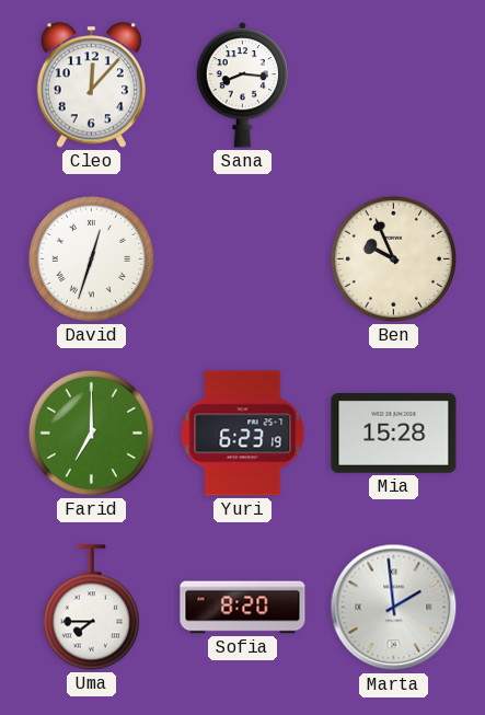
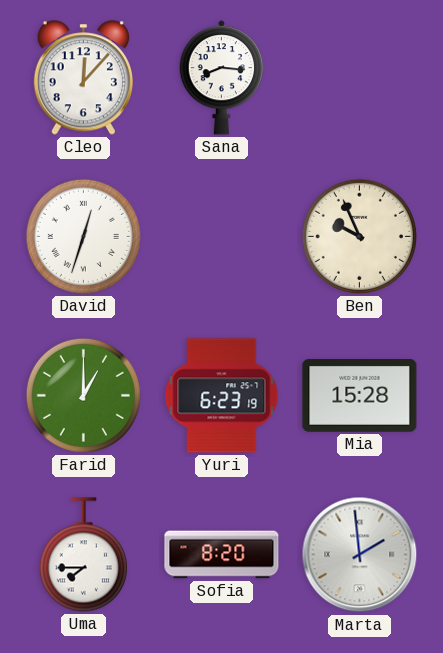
Farid: 7:00 -> 1:00
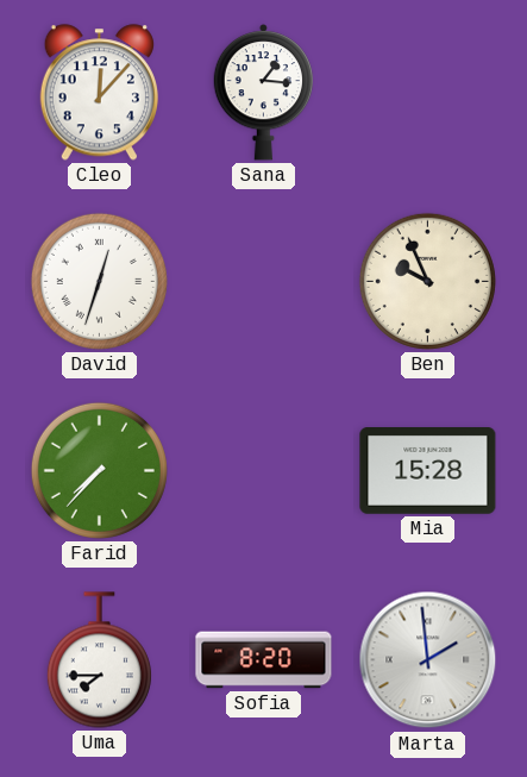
Sana: 8:16 -> 1:16
Farid: 1:00 -> 7:37
Yuri: 6:23 -> none
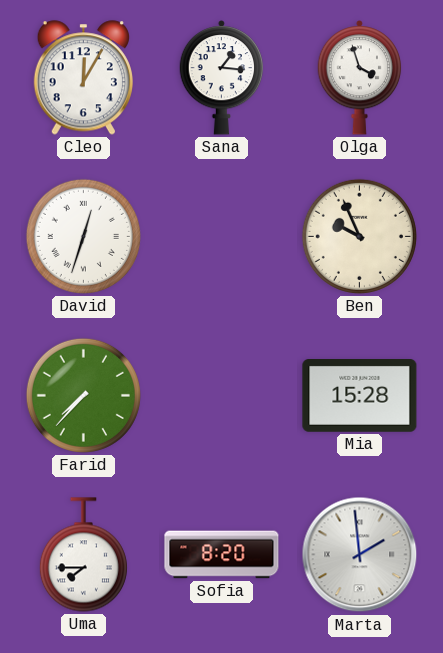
Cleo: 12:07 -> 12:05
Olga: none -> 3:57
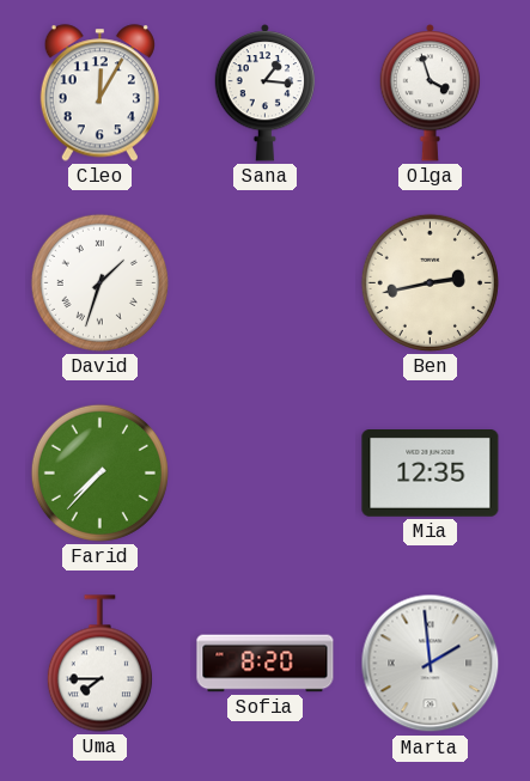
David: 12:33 -> 1:33
Ben: 9:56 -> 2:43
Mia: 15:28 -> 12:35
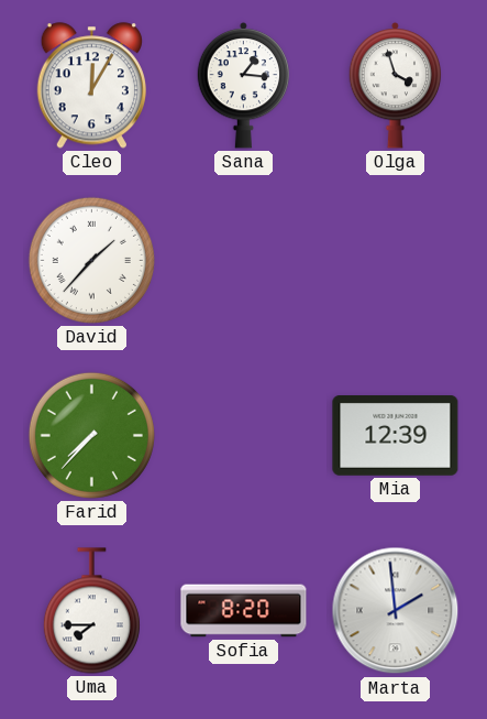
David: 1:33 -> 1:37
Ben: 2:43 -> none
Mia: 12:35 -> 12:39
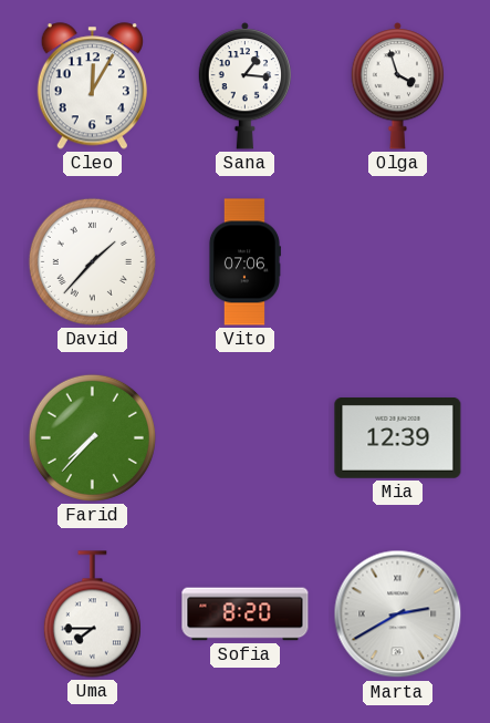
Vito: none -> 07:06
Marta: 1:59 -> 2:40
